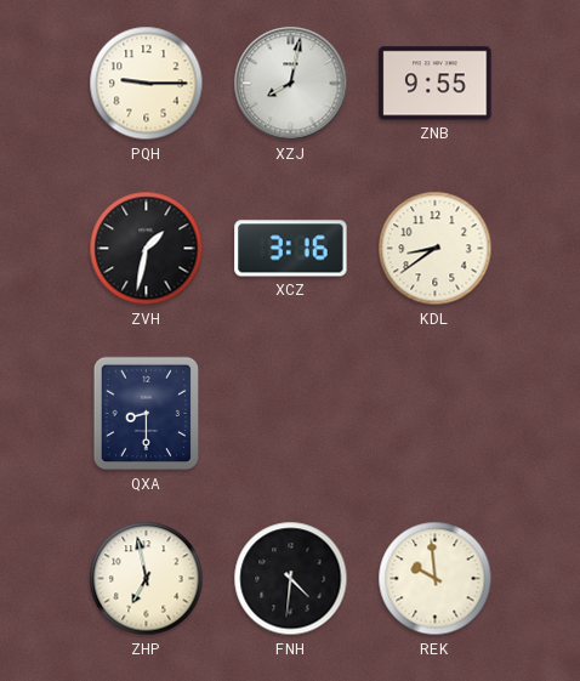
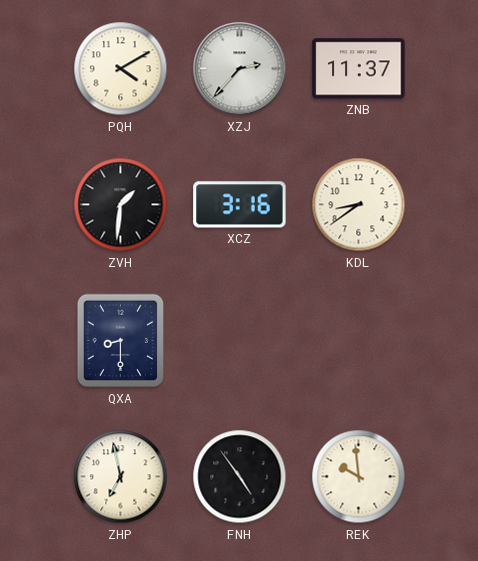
PQH: 9:15 -> 4:10
XZJ: 8:02 -> 2:37
ZNB: 9:55 -> 11:37
ZVH: 1:32 -> 1:31
FNH: 4:31 -> 4:54
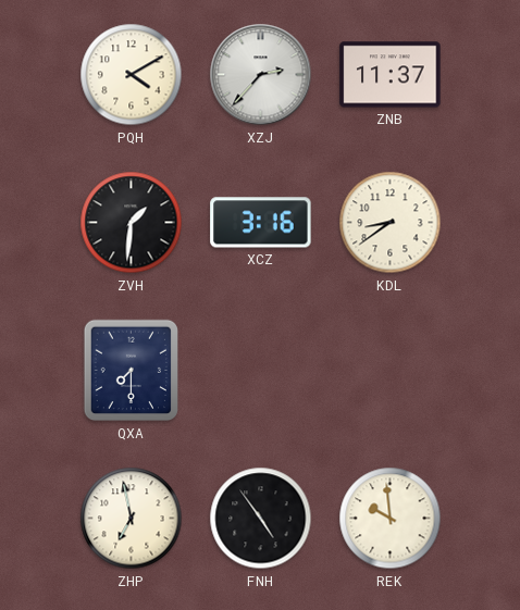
QXA: 8:30 -> 7:30
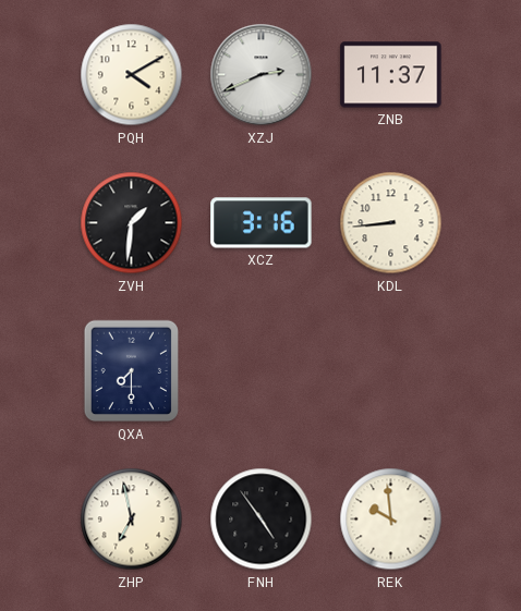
XZJ: 2:37 -> 2:41
KDL: 8:39 -> 8:44
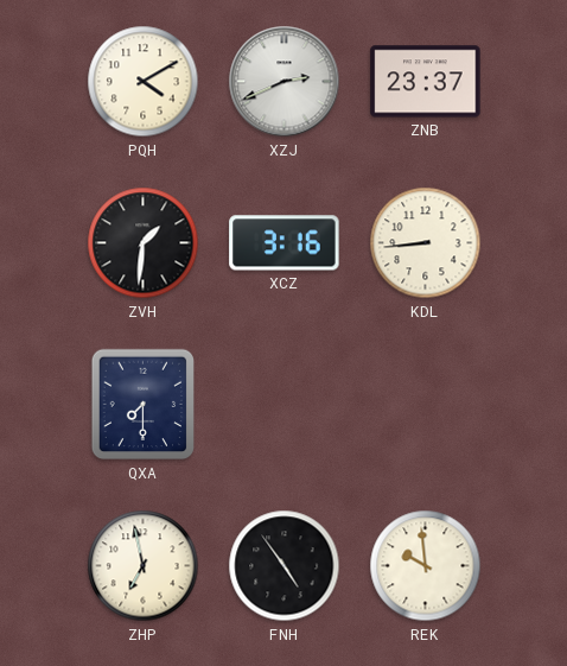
ZNB: 11:37 -> 23:37
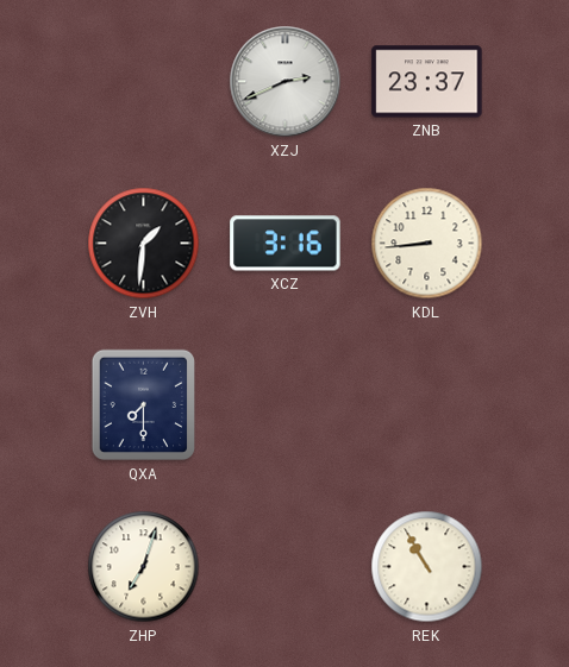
PQH: 4:10 -> none
ZHP: 6:58 -> 7:03
FNH: 4:54 -> none
REK: 9:59 -> 10:55
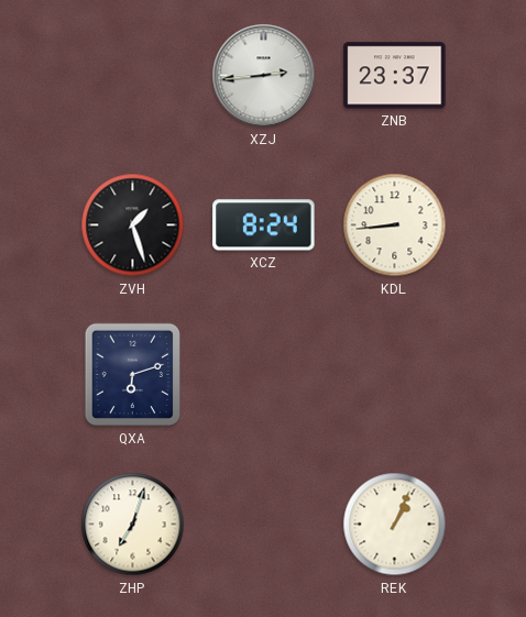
XZJ: 2:41 -> 2:44
ZVH: 1:31 -> 1:27
XCZ: 3:16 -> 8:24
QXA: 7:30 -> 6:12
REK: 10:55 -> 1:04
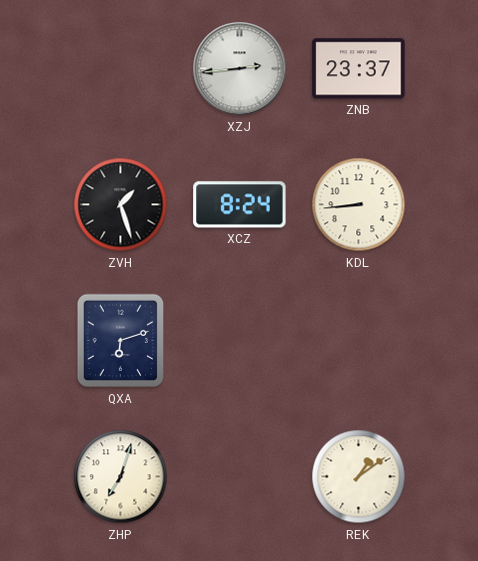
REK: 1:04 -> 1:09
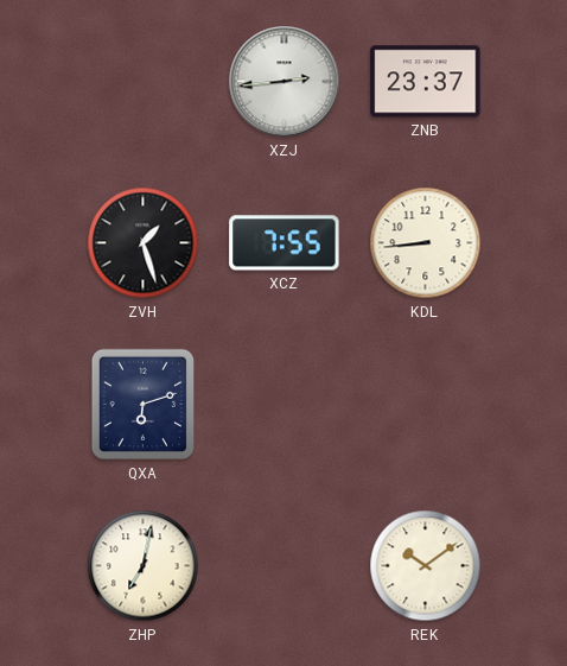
XCZ: 8:24 -> 7:55
ZHP: 7:03 -> 7:02
REK: 1:09 -> 10:09
